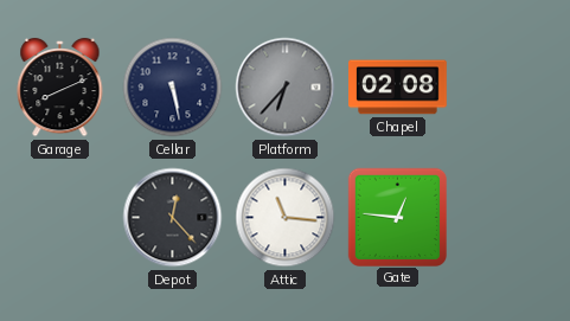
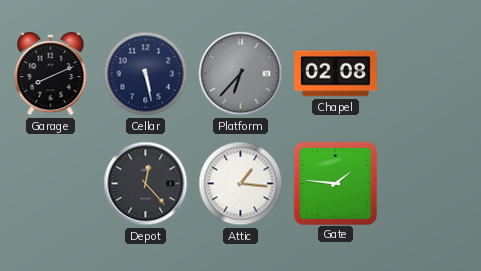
Attic: 11:16 -> 1:16
Gate: 12:46 -> 1:46
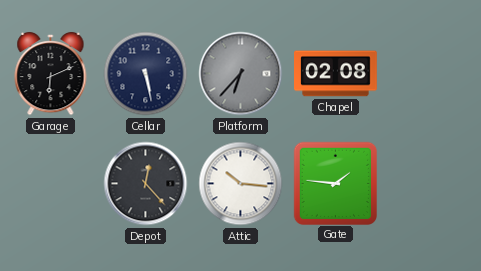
Garage: 8:11 -> 6:11
Attic: 1:16 -> 10:16
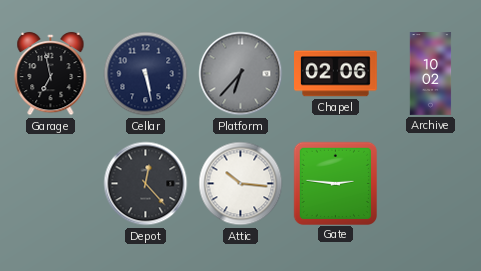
Garage: 6:11 -> 6:58
Chapel: 02:08 -> 02:06
Archive: none -> 10:02
Gate: 1:46 -> 2:46
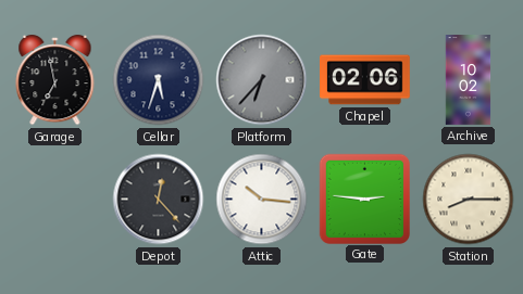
Cellar: 5:28 -> 5:33
Station: none -> 8:15
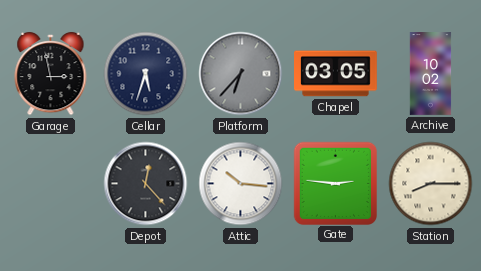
Garage: 6:58 -> 2:58
Chapel: 02:06 -> 03:05
